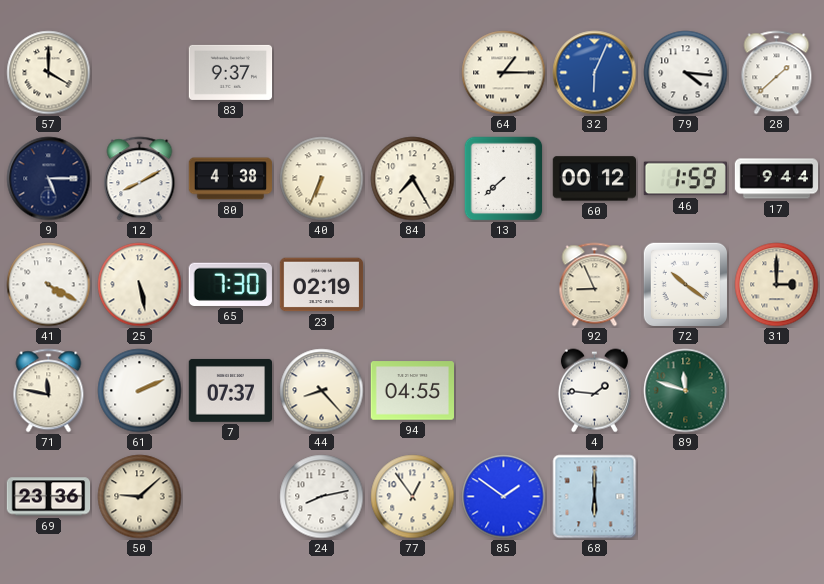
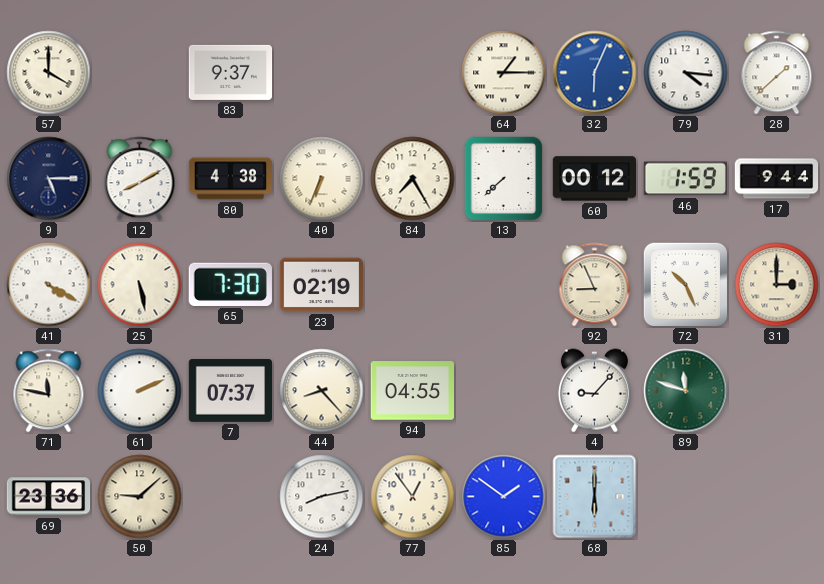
72: 10:21 -> 10:26
4: 1:46 -> 9:07
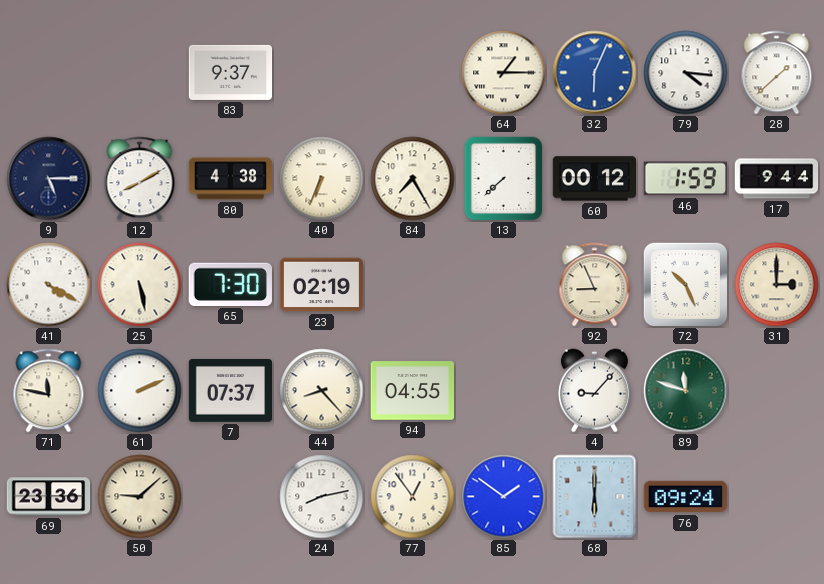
57: 4:00 -> none
76: none -> 09:24
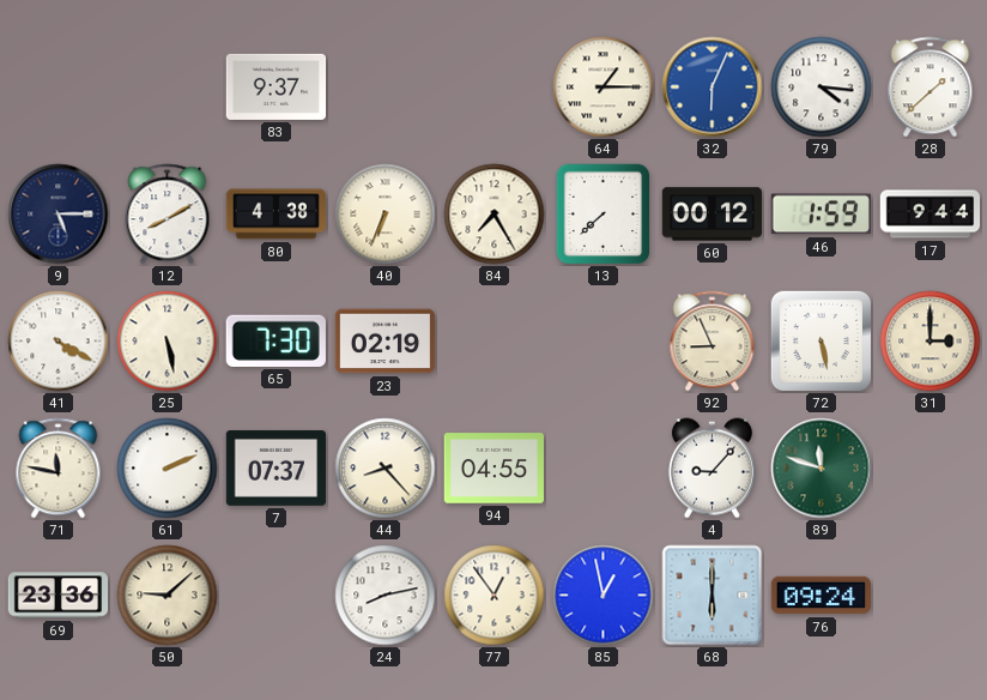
72: 10:26 -> 5:28
85: 1:51 -> 12:58
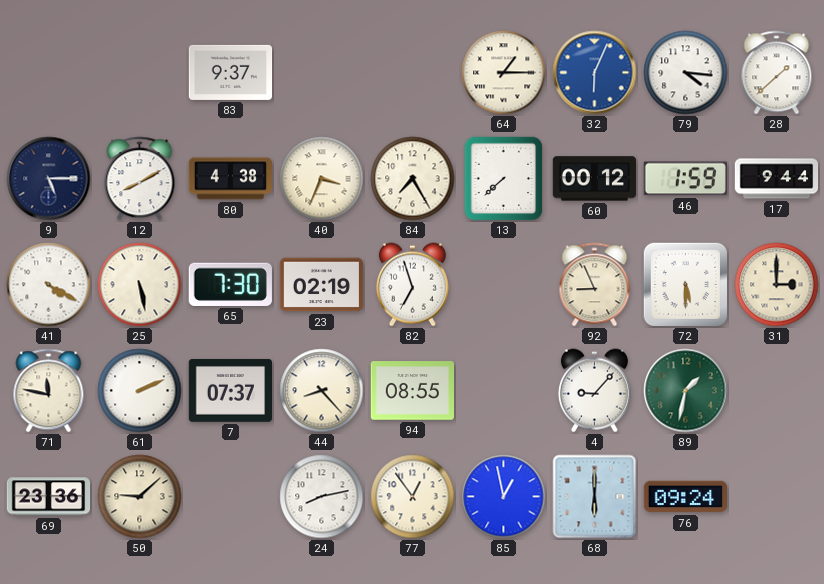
40: 6:34 -> 3:34
82: none -> 6:57
72: 5:28 -> 5:30
94: 04:55 -> 08:55
89: 11:48 -> 1:32
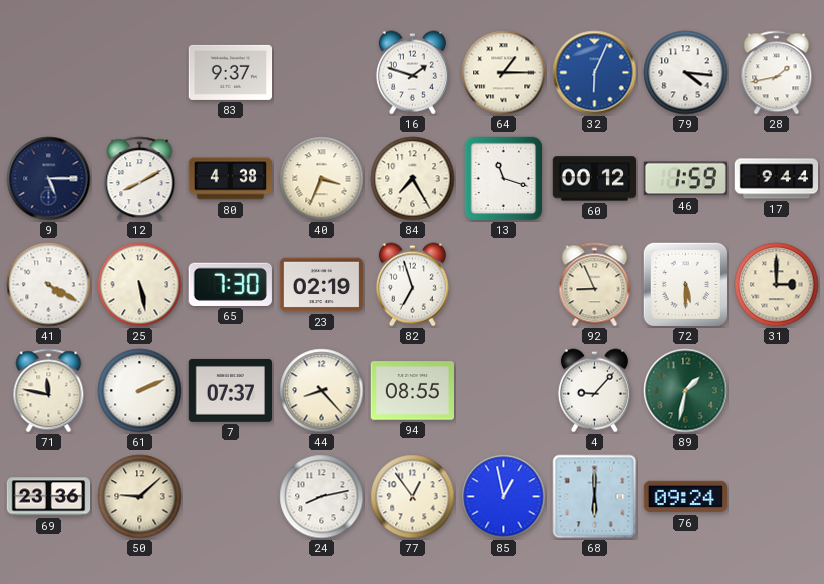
16: none -> 1:48
28: 1:38 -> 1:43
13: 7:38 -> 11:18
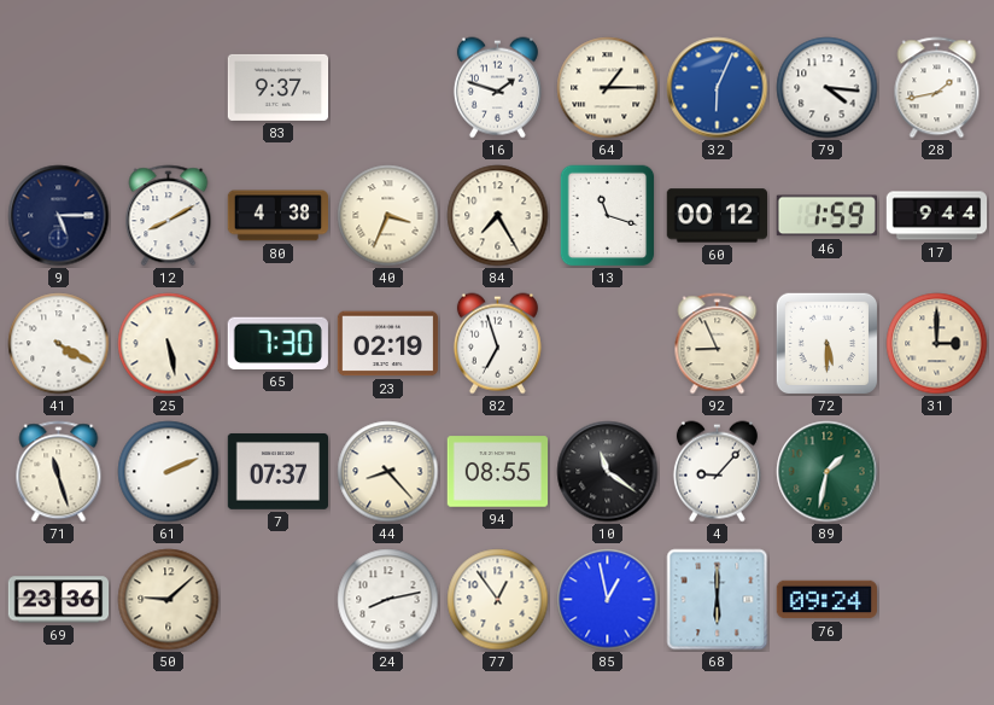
71: 11:47 -> 11:27
10: none -> 11:21
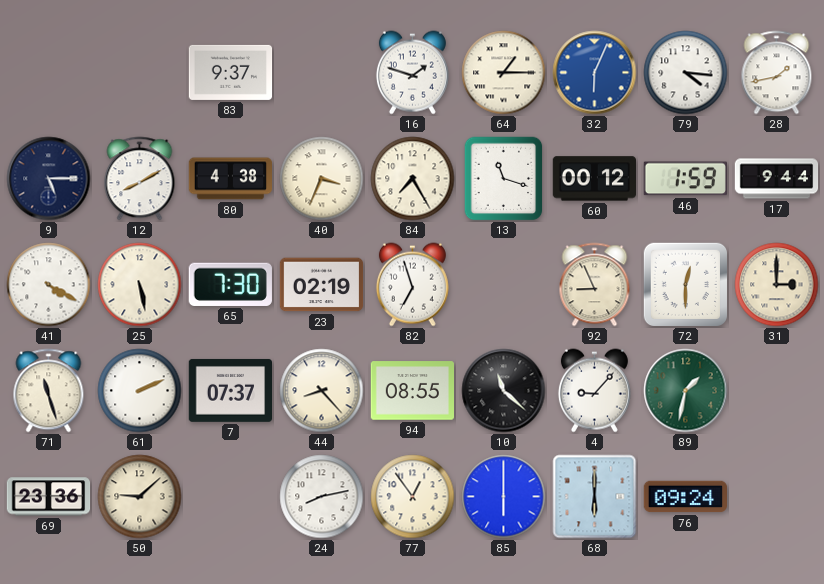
72: 5:30 -> 12:30
10: 11:21 -> 11:22
85: 12:58 -> 6:00
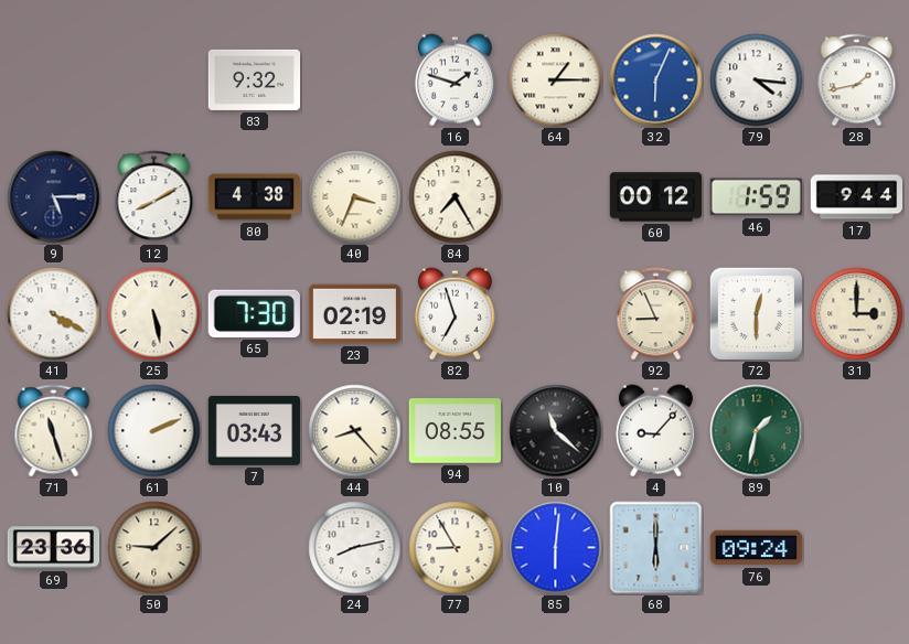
83: 9:37 -> 9:32
13: 11:18 -> none
7: 07:37 -> 03:43
77: 12:54 -> 8:55
85: 6:00 -> 6:01
